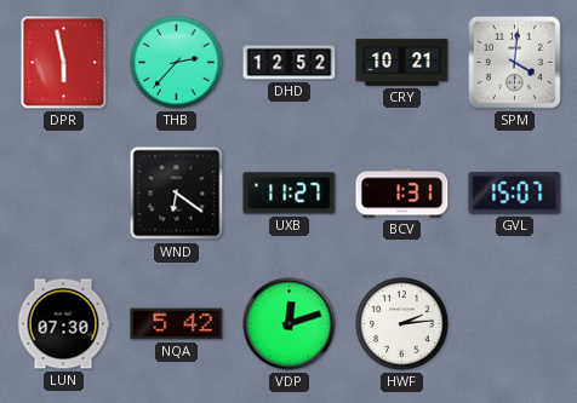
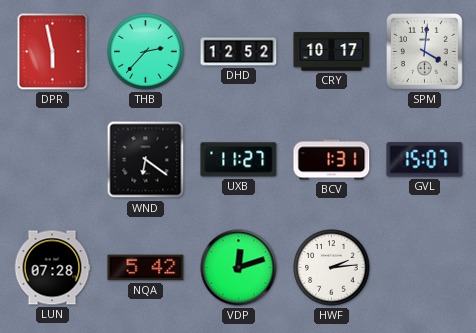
CRY: 10:21 -> 10:17
LUN: 07:30 -> 07:28
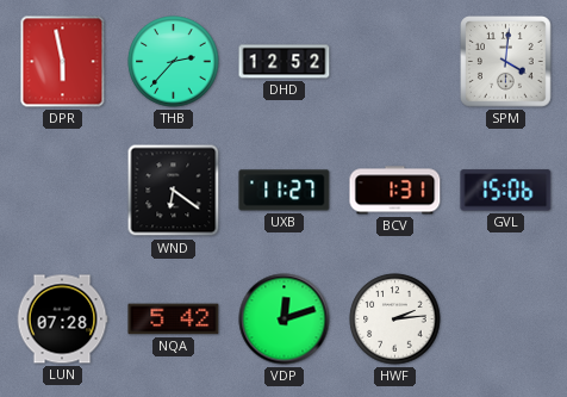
CRY: 10:17 -> none
GVL: 15:07 -> 15:06
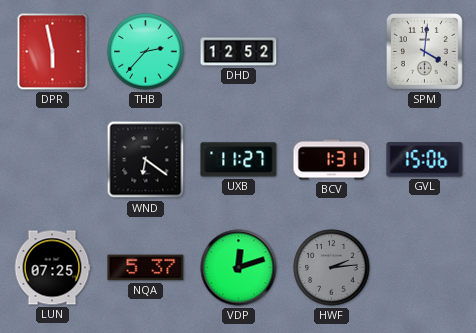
LUN: 07:28 -> 07:25
NQA: 5:42 -> 5:37
HWF dial: white -> grey
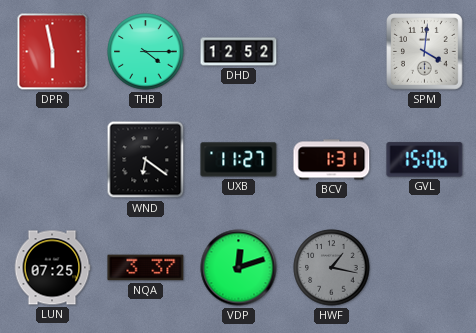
THB: 2:37 -> 4:15
NQA: 5:37 -> 3:37
HWF: 2:14 -> 1:17
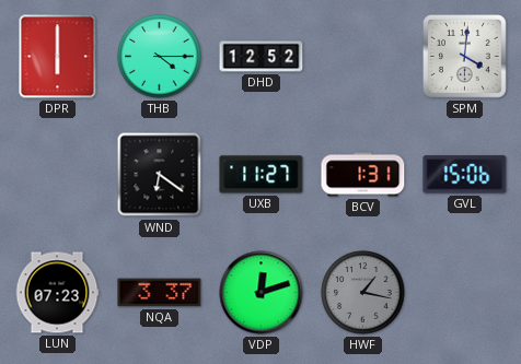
DPR: 5:58 -> 6:00
LUN: 07:25 -> 07:23
